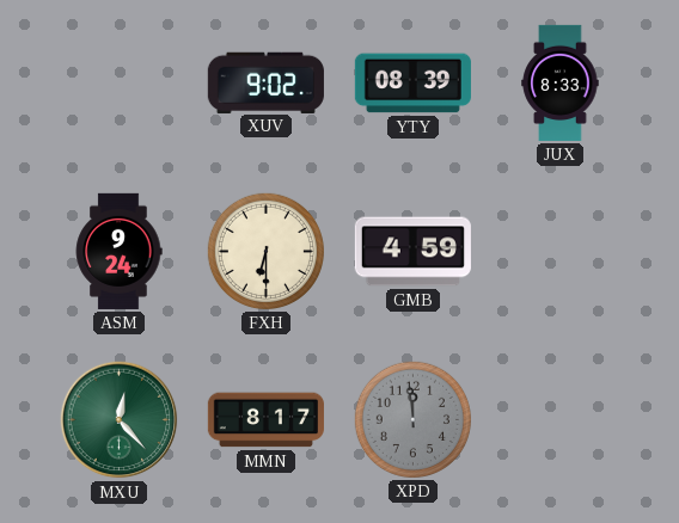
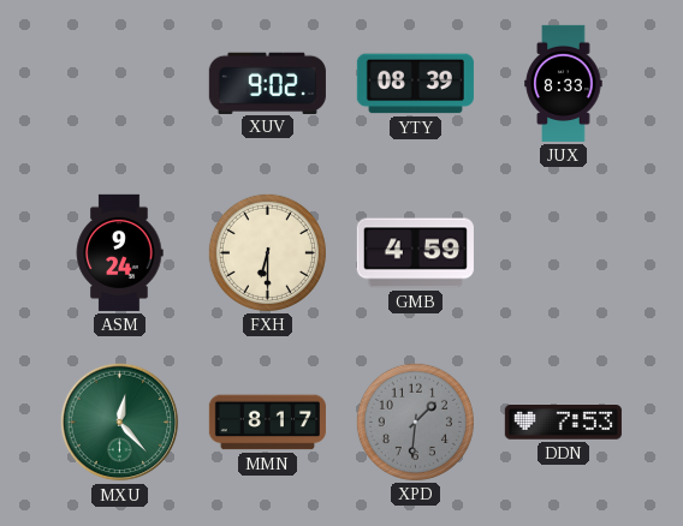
XPD: 11:59 -> 1:31
DDN: none -> 7:53
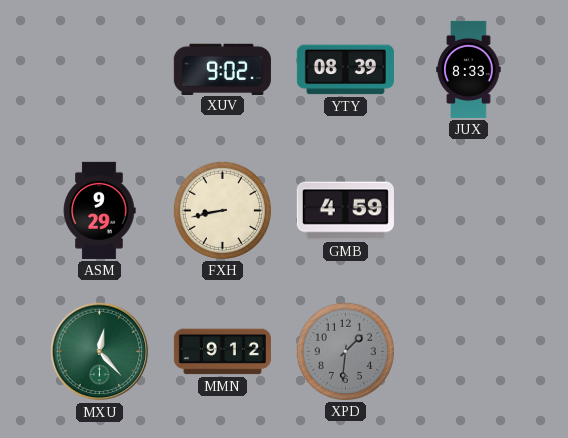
ASM: 9:24 -> 9:29
FXH: 6:30 -> 8:43
MMN: 8:17 -> 9:12
DDN: 7:53 -> none
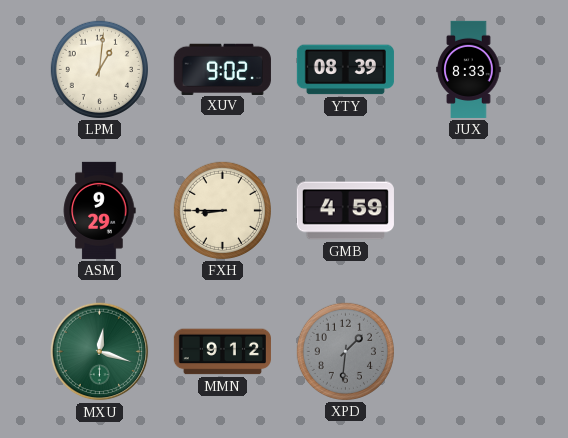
LPM: none -> 1:01
FXH: 8:43 -> 8:45
MXU: 12:23 -> 12:18
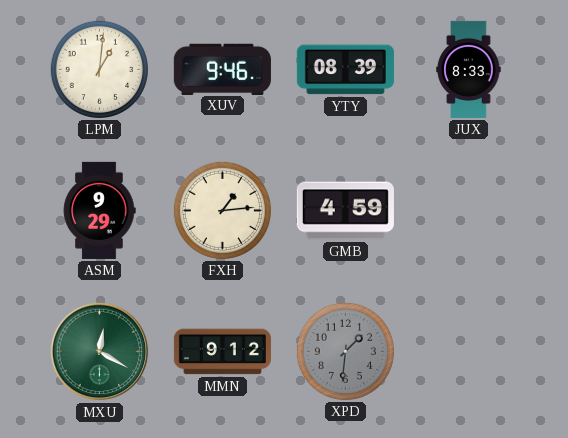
XUV: 9:02 -> 9:46
FXH: 8:45 -> 1:14
MXU: 12:18 -> 12:20
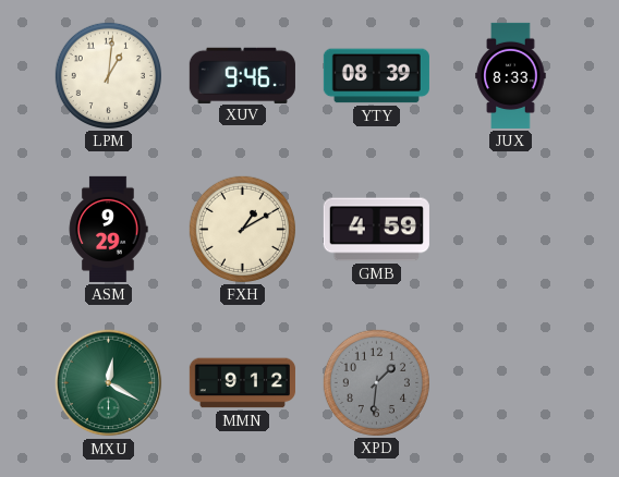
FXH: 1:14 -> 1:10
